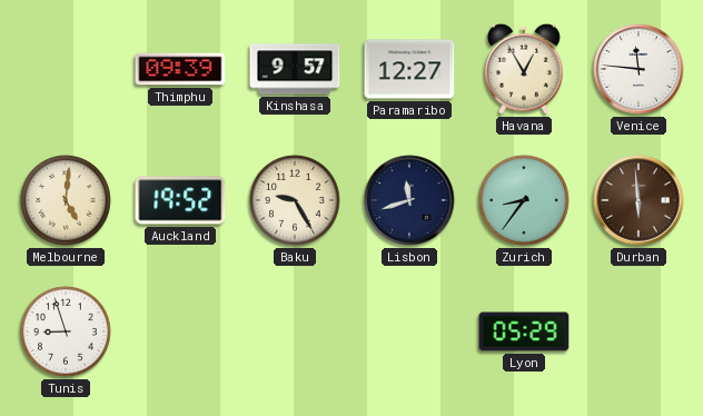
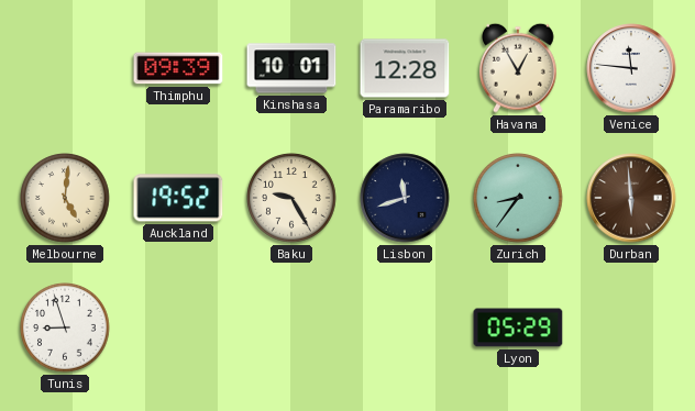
Kinshasa: 9:57 -> 10:01
Paramaribo: 12:27 -> 12:28
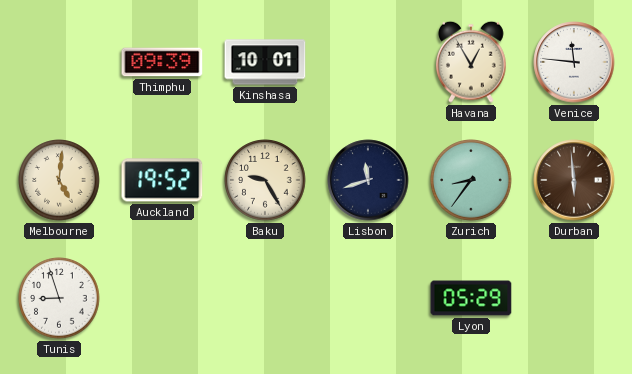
Paramaribo: 12:28 -> none
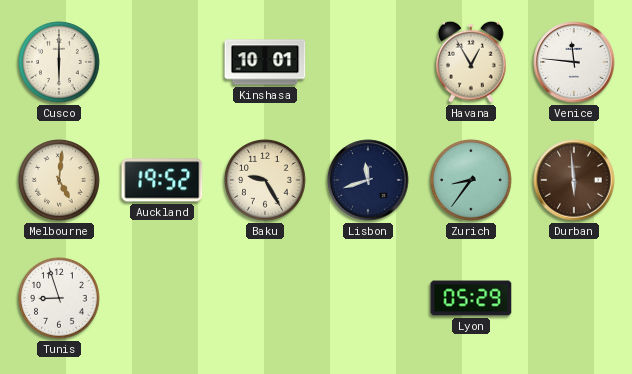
Cusco: none -> 6:00
Thimphu: 09:39 -> none
